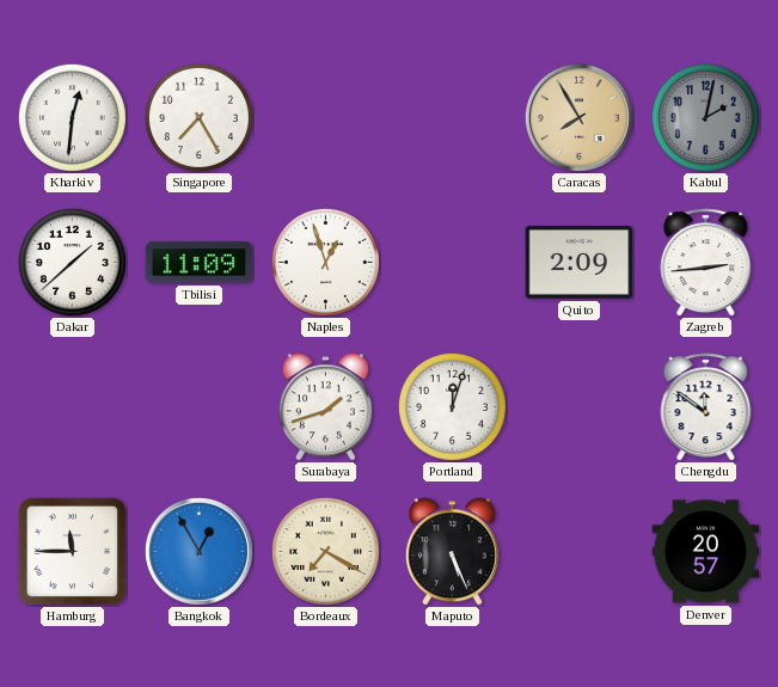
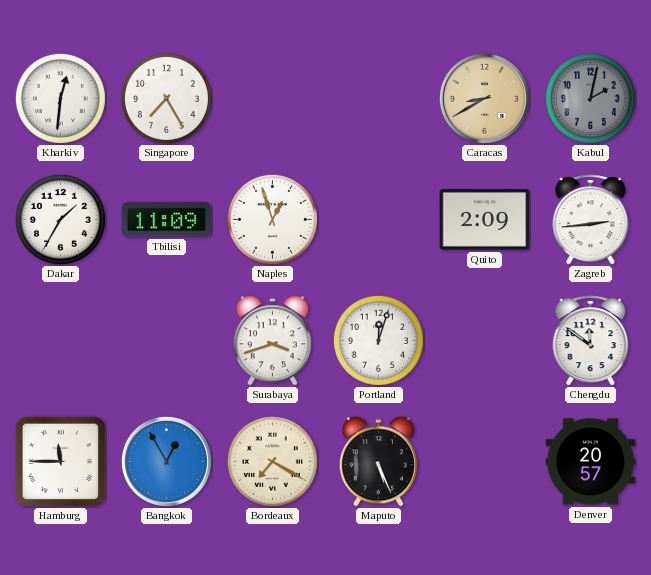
Caracas: 7:55 -> 8:40
Dakar: 1:38 -> 1:35
Surabaya: 1:42 -> 3:42
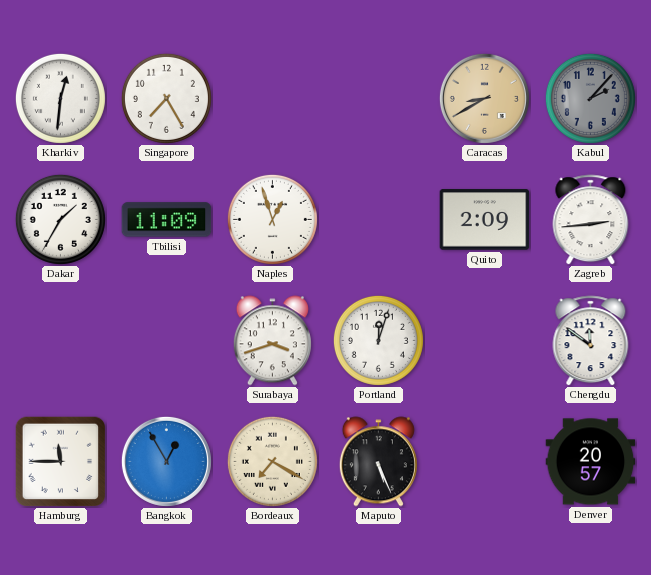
Kabul: 2:02 -> 2:07
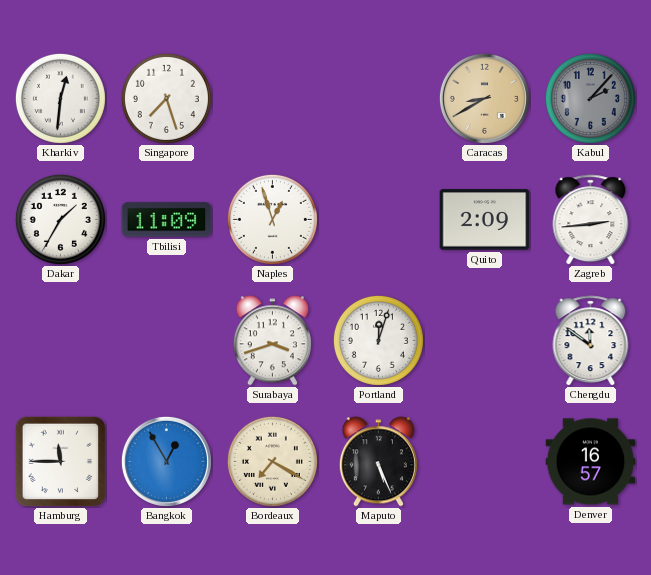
Singapore: 7:25 -> 7:27
Denver: 20:57 -> 16:57
